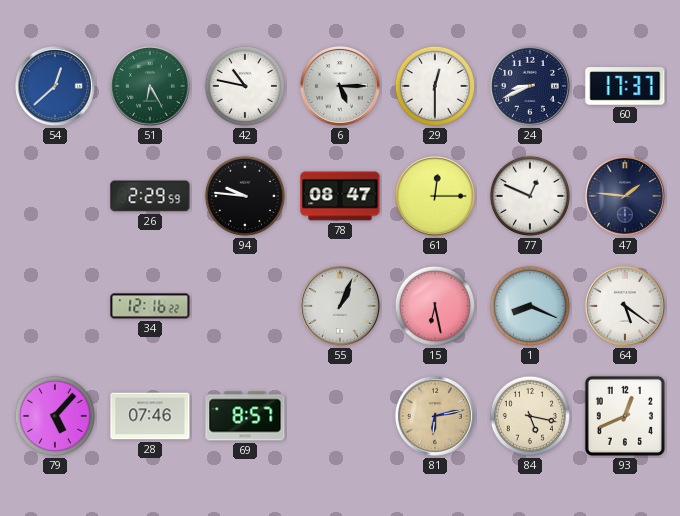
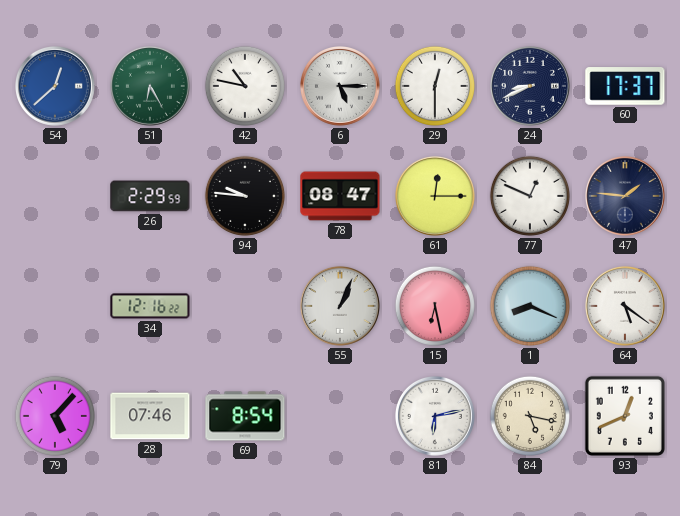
69: 8:57 -> 8:54
81 dial: champagne -> white
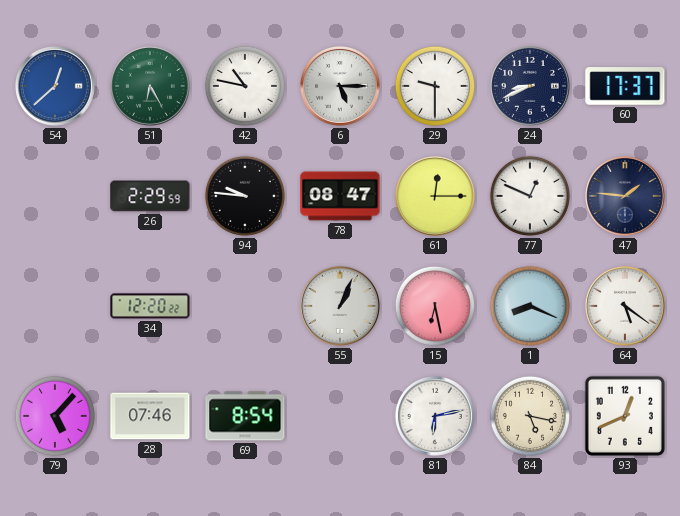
29: 12:30 -> 9:30
34: 12:16 -> 12:20
